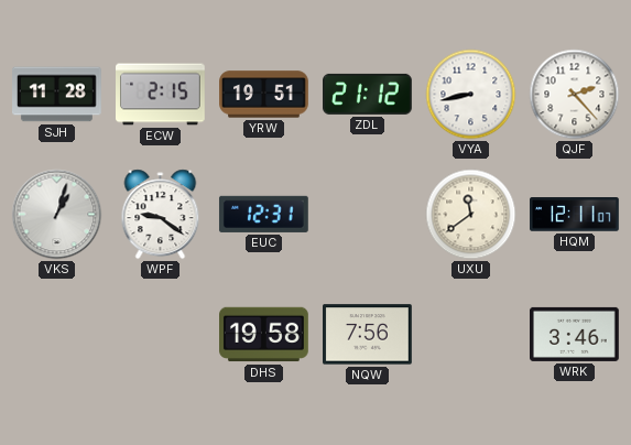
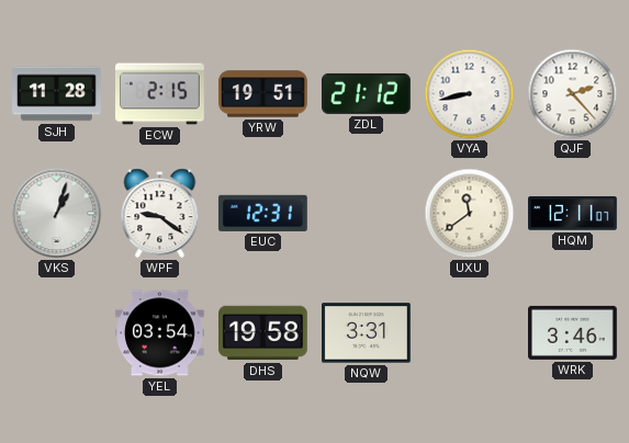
YEL: none -> 03:54
NQW: 7:56 -> 3:31
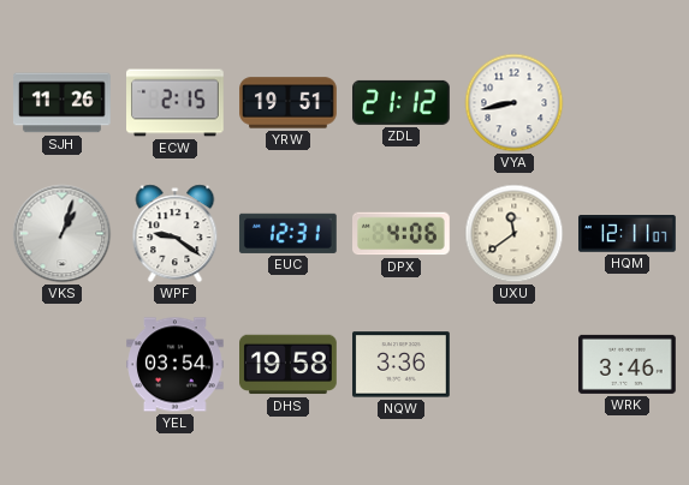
SJH: 11:28 -> 11:26
QJF: 2:23 -> none
DPX: none -> 4:06
NQW: 3:31 -> 3:36
